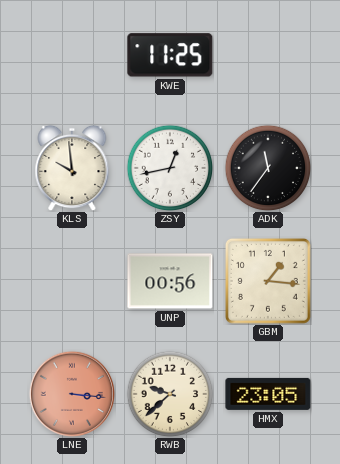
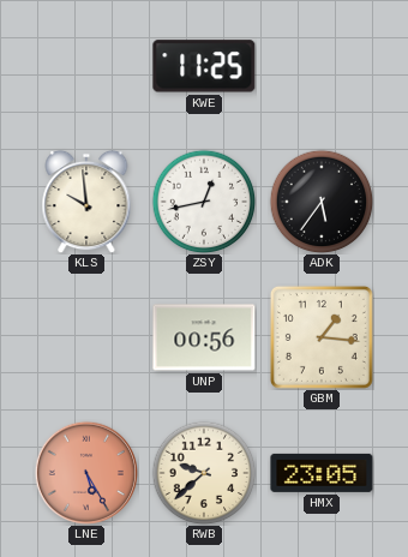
ADK: 11:36 -> 5:36
LNE: 3:16 -> 5:25
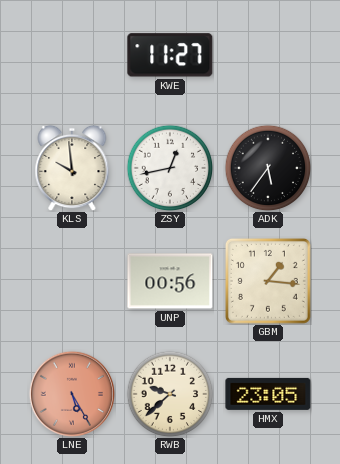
KWE: 11:25 -> 11:27
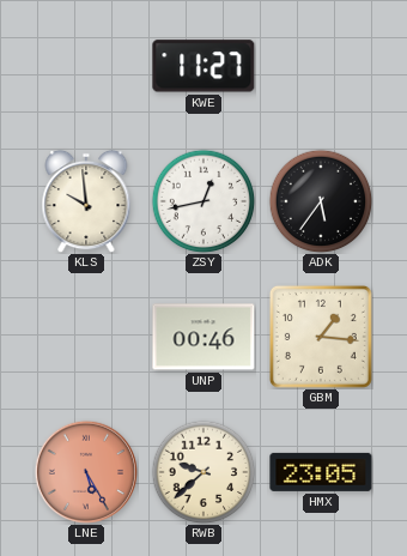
UNP: 00:56 -> 00:46
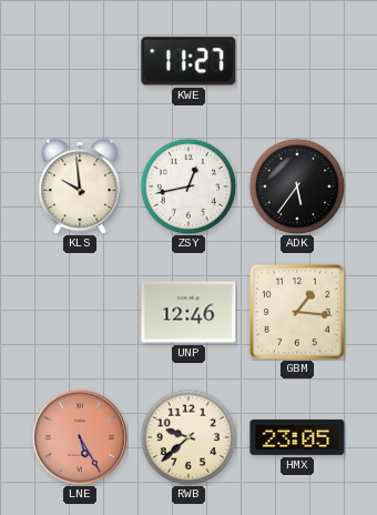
UNP: 00:46 -> 12:46
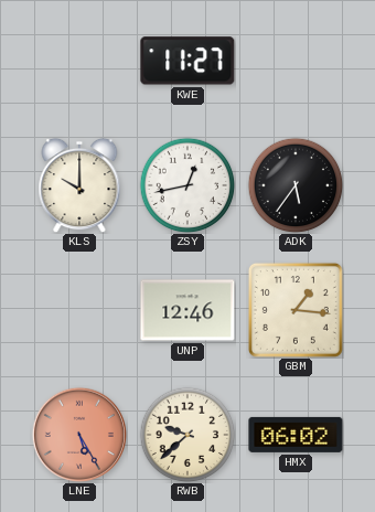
KLS: 9:59 -> 10:00
HMX: 23:05 -> 06:02
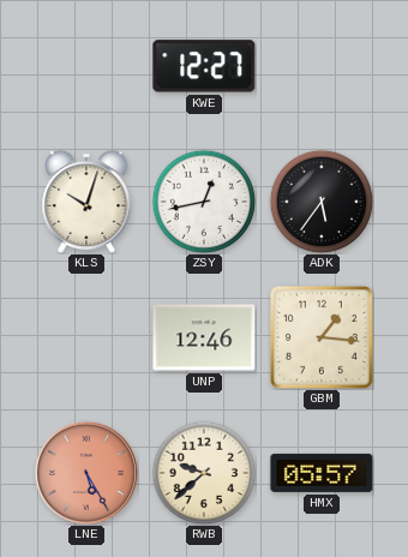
KWE: 11:27 -> 12:27
KLS: 10:00 -> 10:03
HMX: 06:02 -> 05:57
